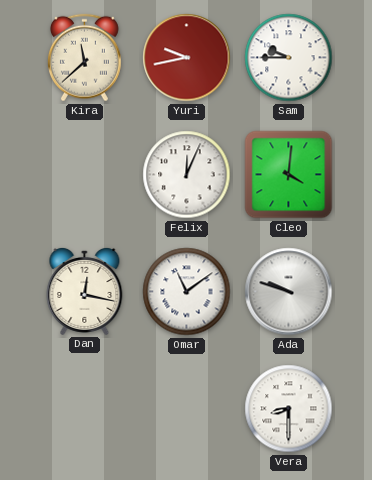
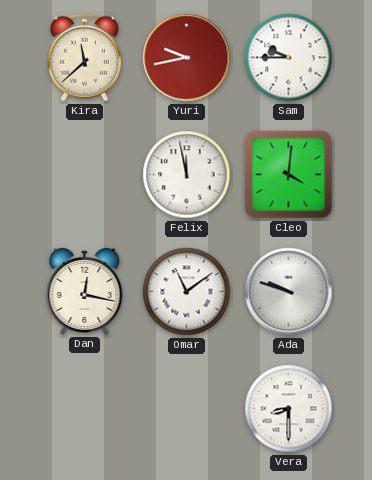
Felix: 12:04 -> 11:58
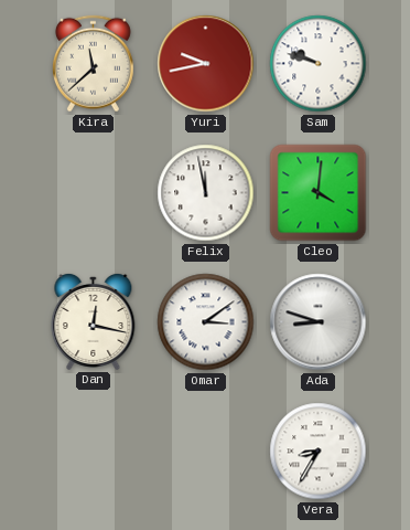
Sam: 9:45 -> 9:48
Omar: 11:09 -> 3:09
Ada: 9:48 -> 8:48
Vera: 8:30 -> 8:35
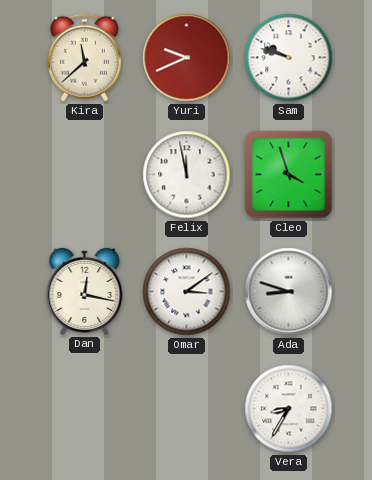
Yuri: 9:43 -> 9:41
Cleo: 4:01 -> 3:57
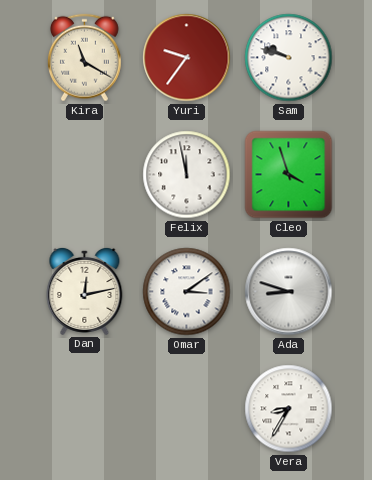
Kira: 11:38 -> 11:20
Yuri: 9:41 -> 9:36
Dan: 12:17 -> 12:13
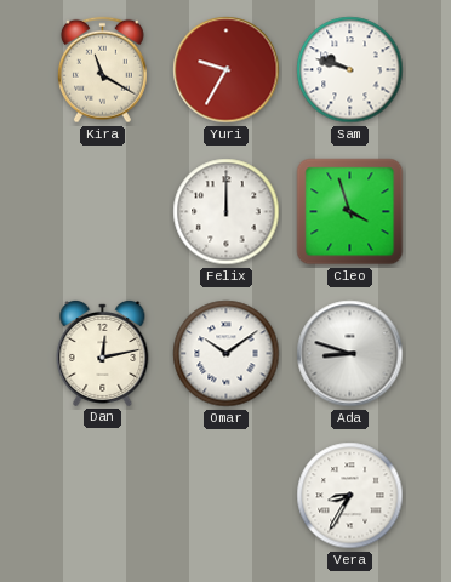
Yuri: 9:36 -> 9:35
Felix: 11:58 -> 12:00
Omar: 3:09 -> 10:09
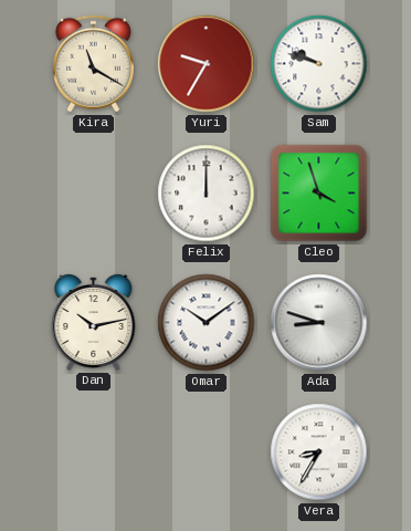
Dan: 12:13 -> 10:13
